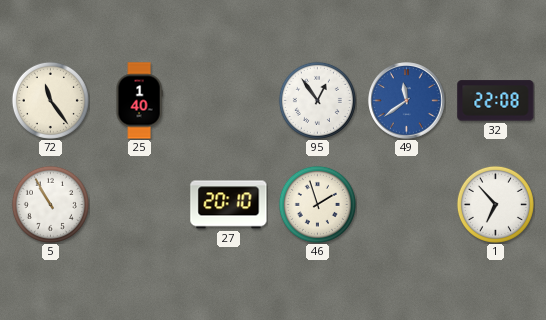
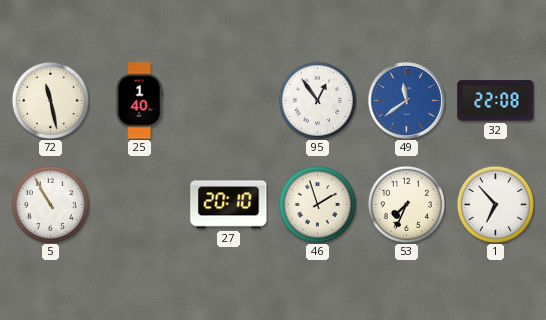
72: 11:24 -> 11:28
53: none -> 7:34
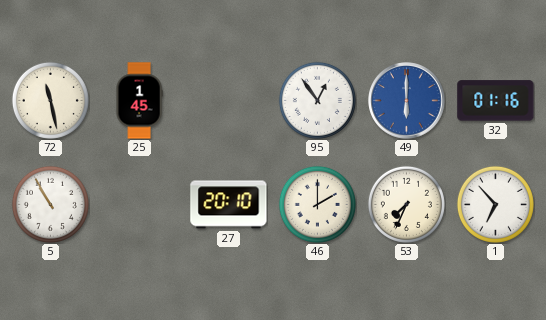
25: 1:40 -> 1:45
49: 11:39 -> 6:00
32: 22:08 -> 01:16
46: 1:57 -> 2:00
